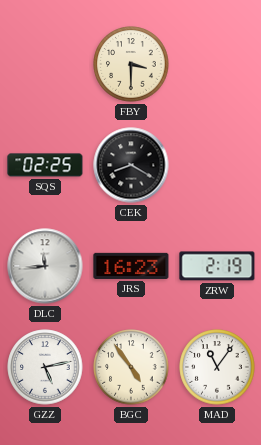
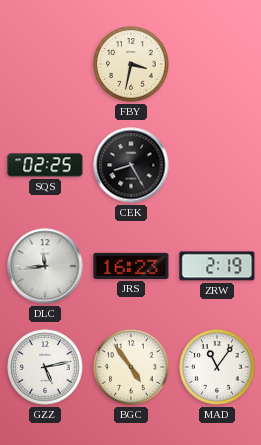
FBY: 3:30 -> 3:32
CEK: 8:20 -> 8:25
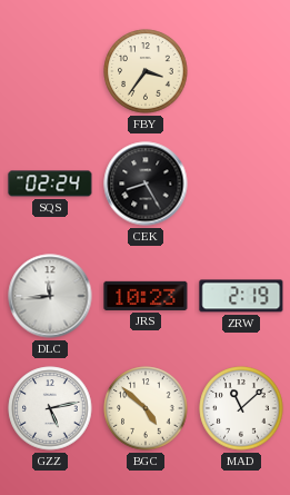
FBY: 3:32 -> 3:36
SQS: 02:25 -> 02:24
JRS: 16:23 -> 10:23
BGC: 4:54 -> 4:52
MAD: 11:06 -> 11:08
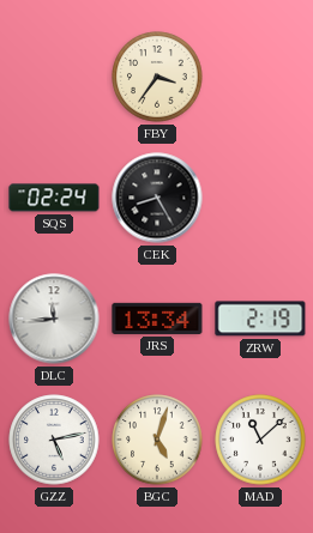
JRS: 10:23 -> 13:34
BGC: 4:52 -> 5:03
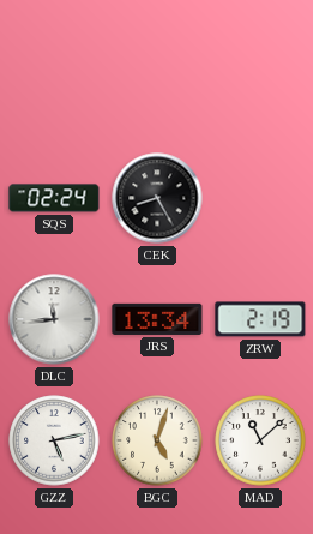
FBY: 3:36 -> none
